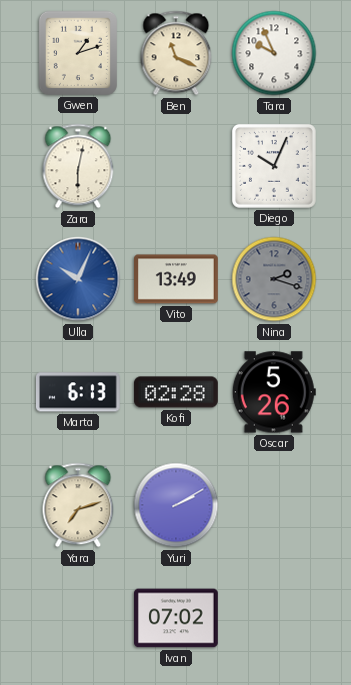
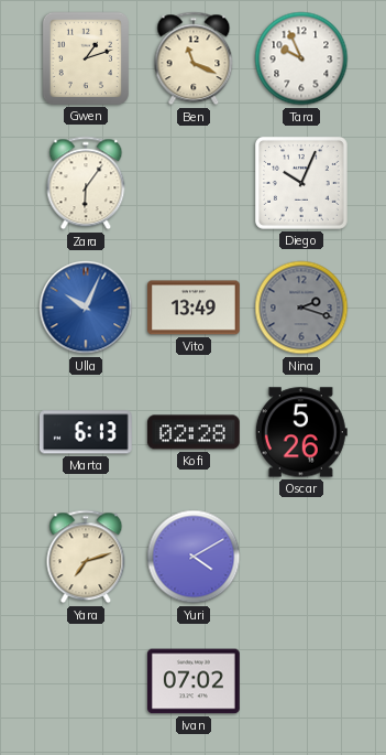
Zara: 6:02 -> 6:06
Yuri: 2:10 -> 4:10
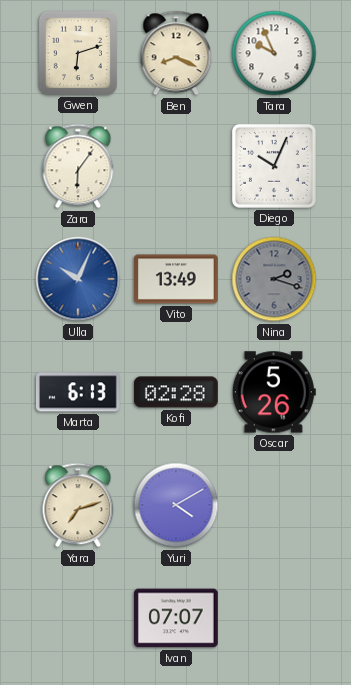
Gwen: 1:12 -> 6:12
Ben: 11:19 -> 8:19
Ivan: 07:02 -> 07:07
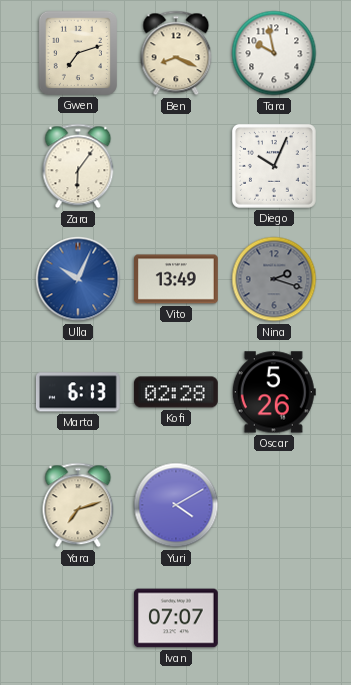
Gwen: 6:12 -> 7:12
Tara: 9:56 -> 9:58
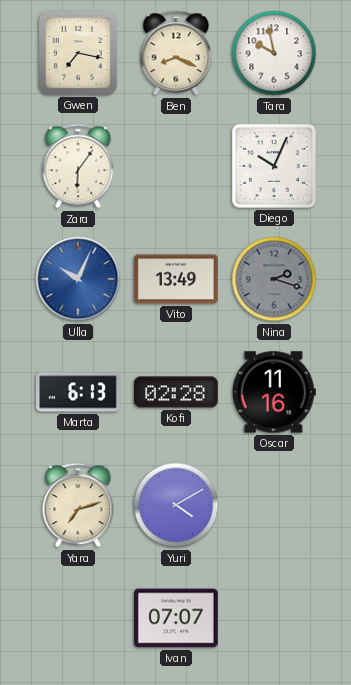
Gwen: 7:12 -> 7:17
Oscar: 5:26 -> 11:16
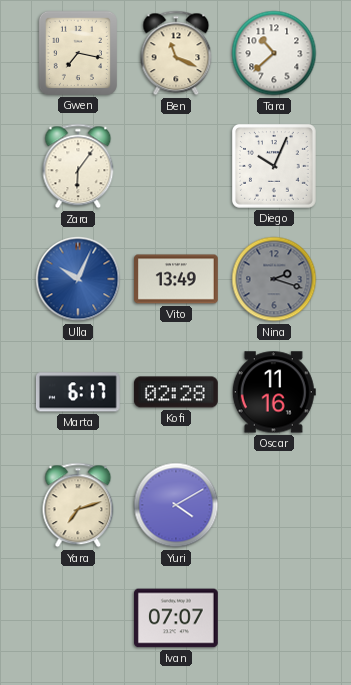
Ben: 8:19 -> 11:19
Tara: 9:58 -> 10:38
Marta: 6:13 -> 6:17
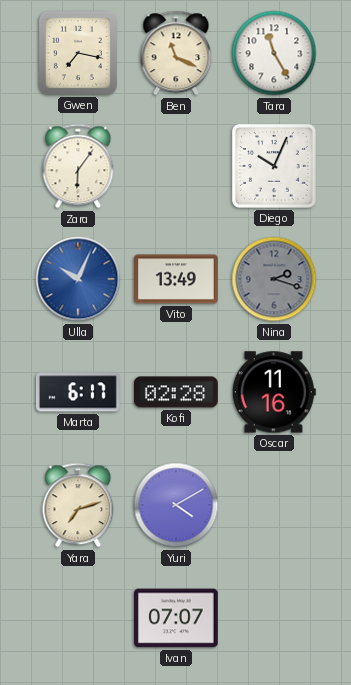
Tara: 10:38 -> 11:25
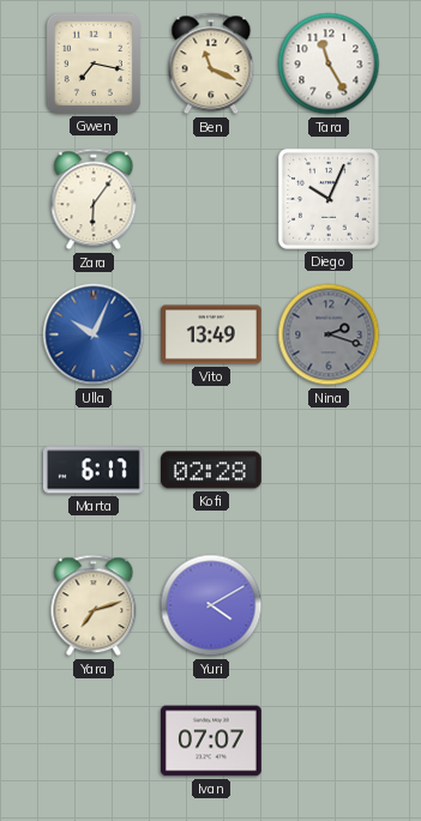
Oscar: 11:16 -> none
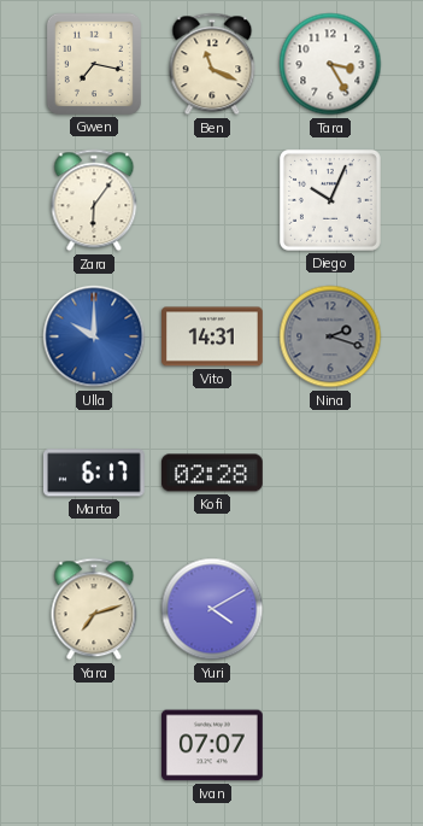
Tara: 11:25 -> 3:25
Ulla: 10:04 -> 10:00
Vito: 13:49 -> 14:31
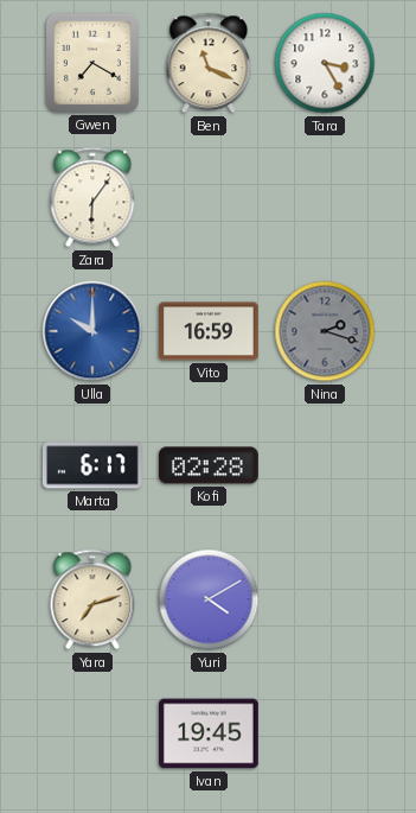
Gwen: 7:17 -> 7:20
Diego: 10:04 -> none
Vito: 14:31 -> 16:59
Ivan: 07:07 -> 19:45
